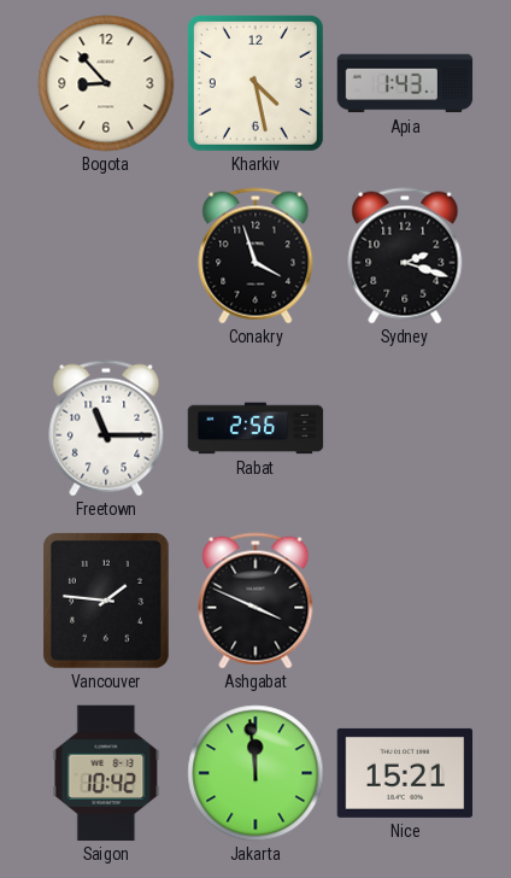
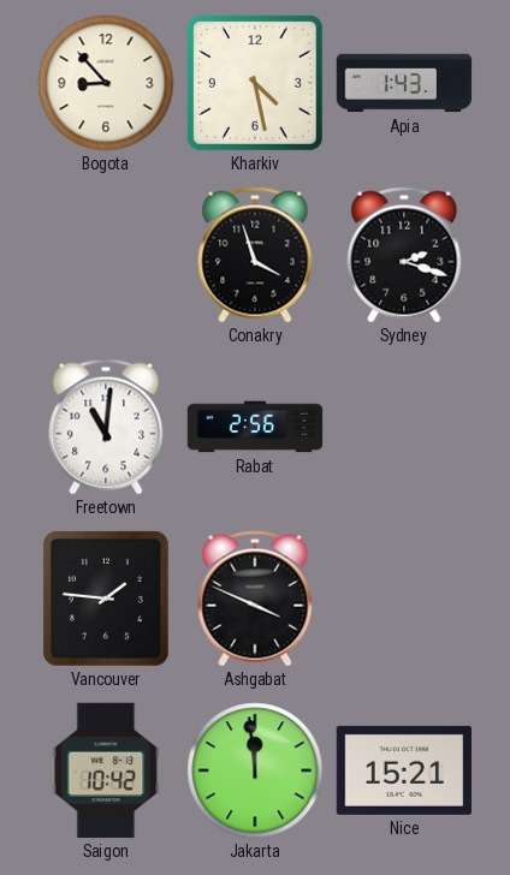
Freetown: 11:15 -> 11:01
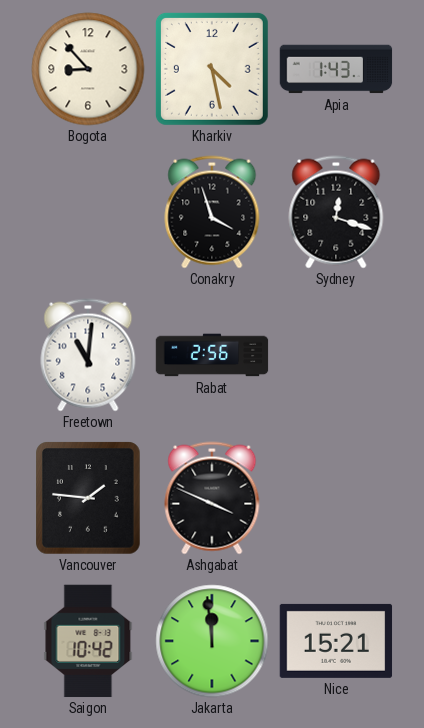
Sydney: 2:18 -> 12:18
